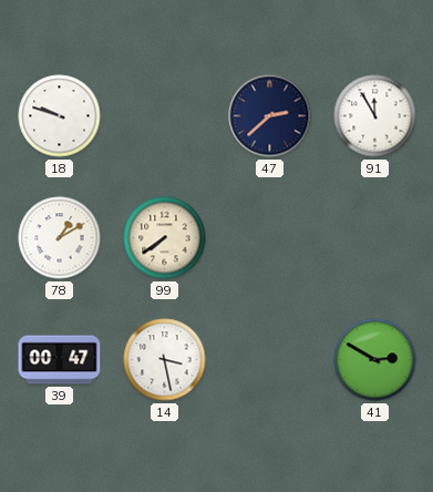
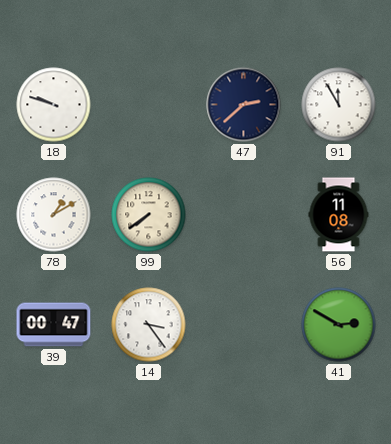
56: none -> 11:08
14: 3:28 -> 3:24
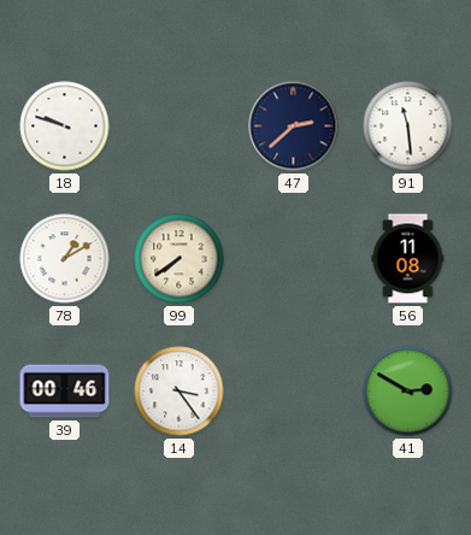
91: 11:55 -> 11:29
39: 00:47 -> 00:46
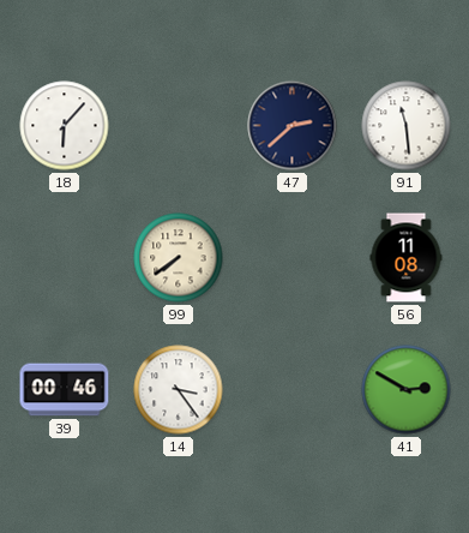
18: 9:48 -> 6:07
78: 1:10 -> none
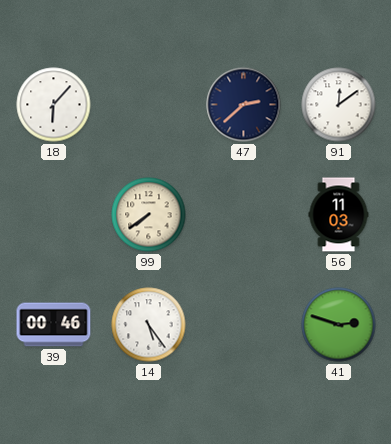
91: 11:29 -> 12:09
56: 11:08 -> 11:03
14: 3:24 -> 5:24
41: 2:50 -> 2:48
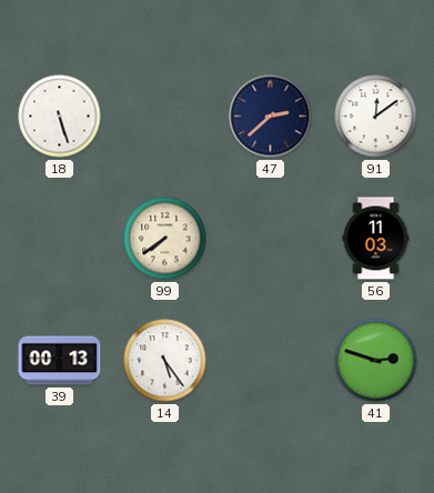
18: 6:07 -> 5:27
39: 00:46 -> 00:13
